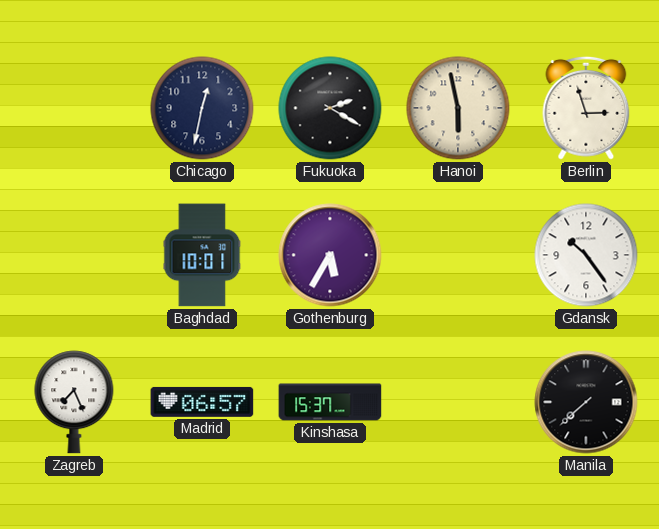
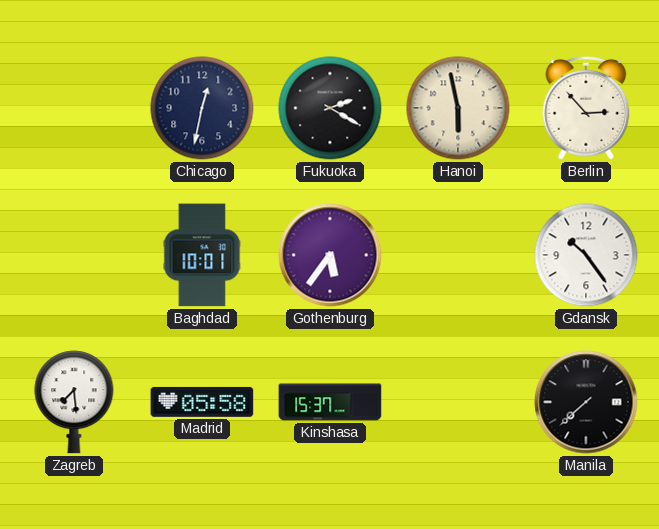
Berlin: 2:57 -> 2:53
Gothenburg: 5:35 -> 5:36
Zagreb: 7:26 -> 7:29
Madrid: 06:57 -> 05:58
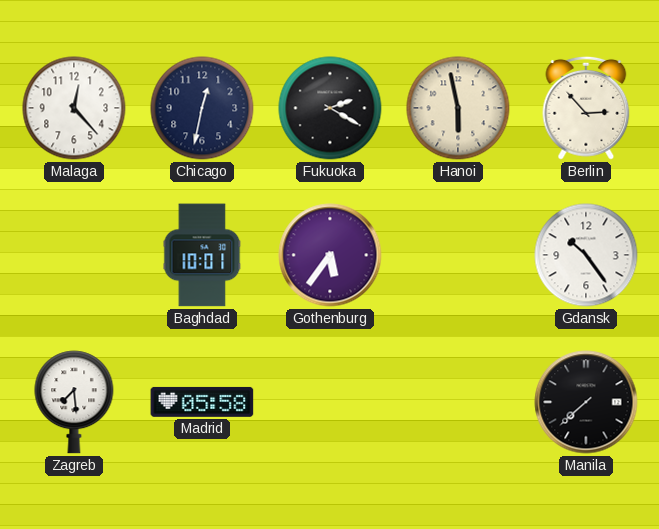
Malaga: none -> 12:23
Kinshasa: 15:37 -> none
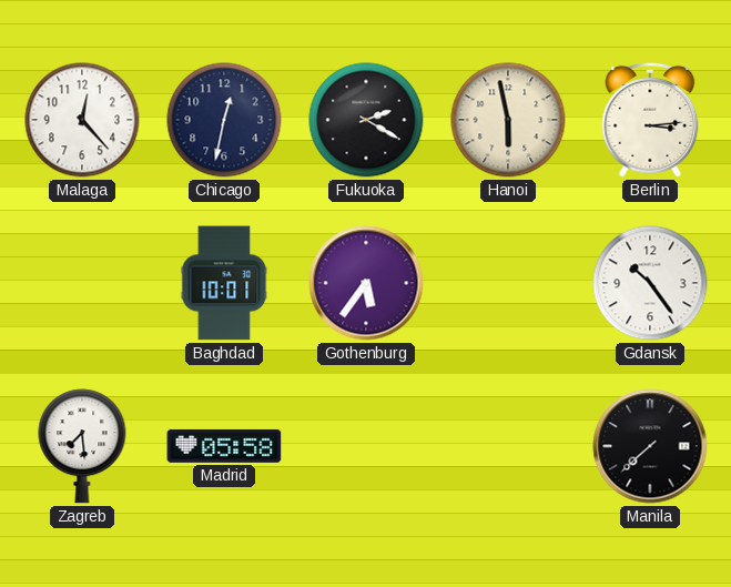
Berlin: 2:53 -> 3:14
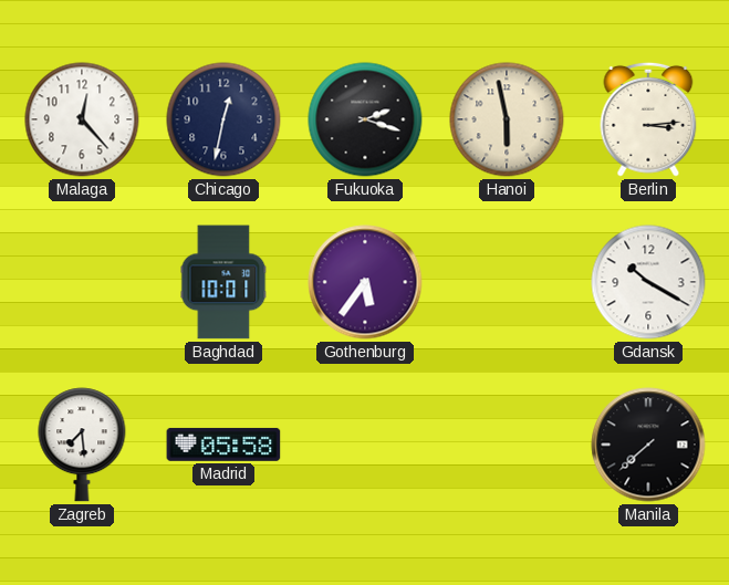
Fukuoka: 2:20 -> 2:18
Gdansk: 10:24 -> 10:20
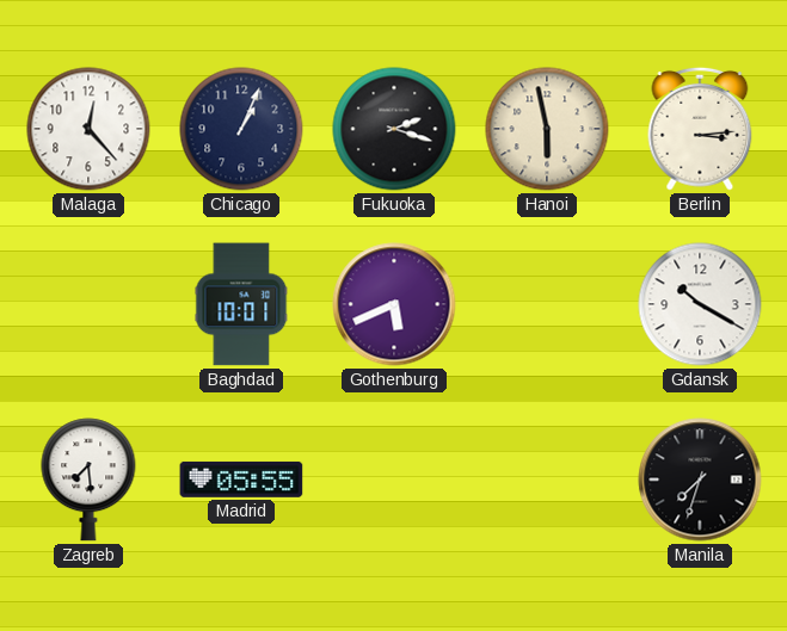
Chicago: 12:32 -> 1:04
Gothenburg: 5:36 -> 5:41
Madrid: 05:58 -> 05:55
Manila: 7:38 -> 7:33
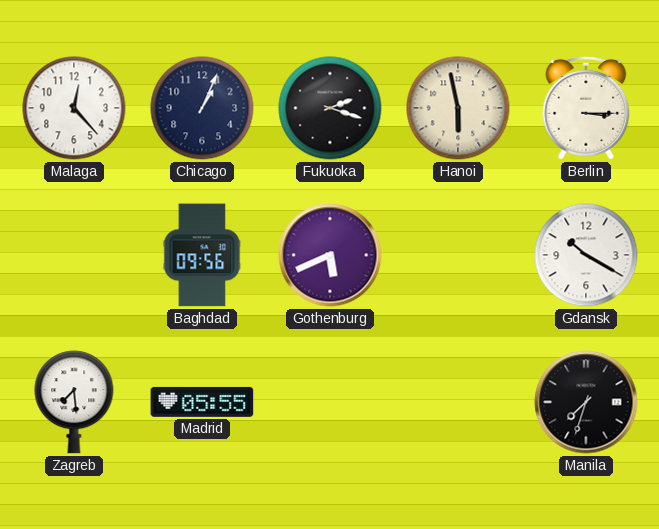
Berlin: 3:14 -> 3:15
Baghdad: 10:01 -> 09:56
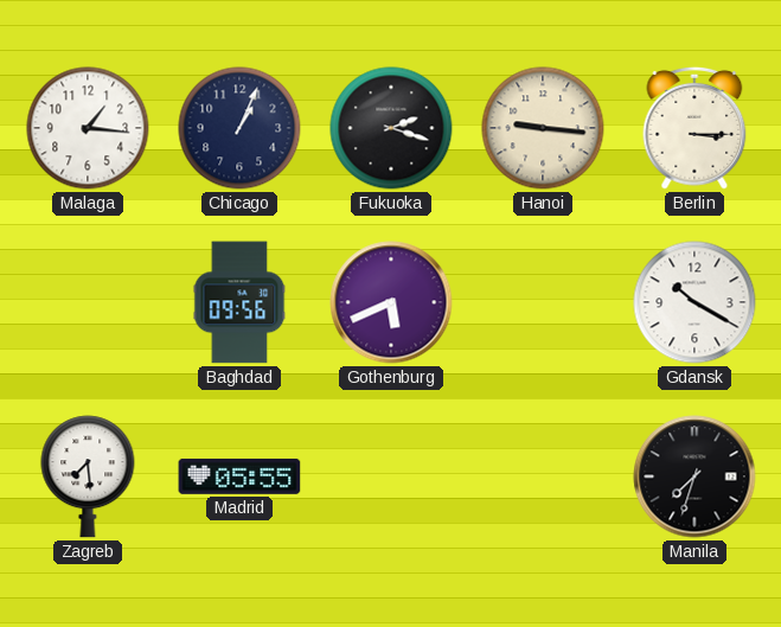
Malaga: 12:23 -> 1:16
Hanoi: 5:58 -> 9:16
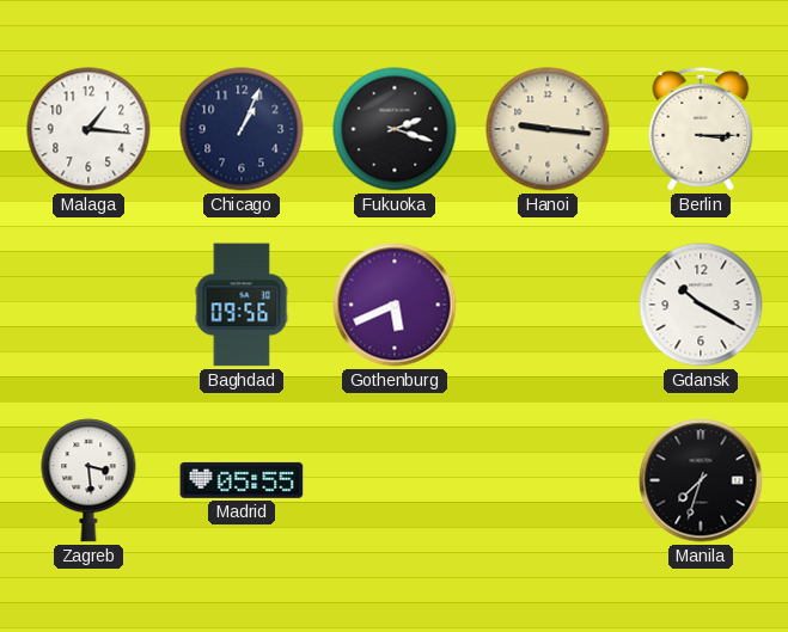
Zagreb: 7:29 -> 3:29
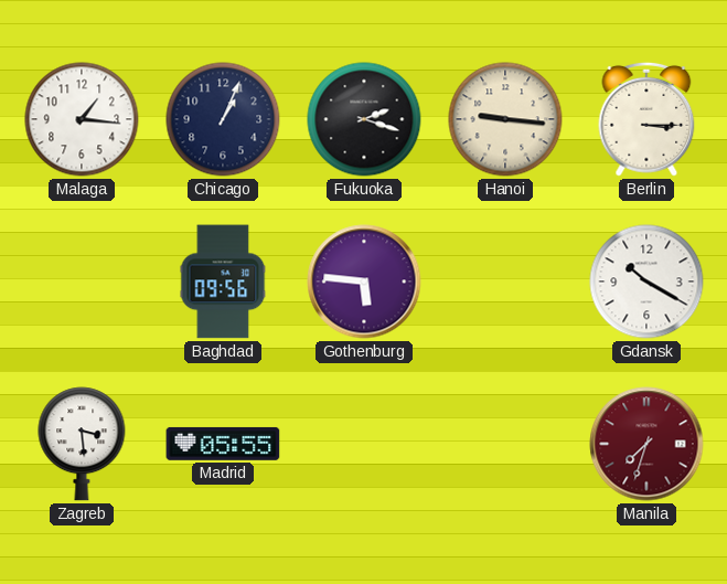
Gothenburg: 5:41 -> 5:46
Manila dial: black -> burgundy
